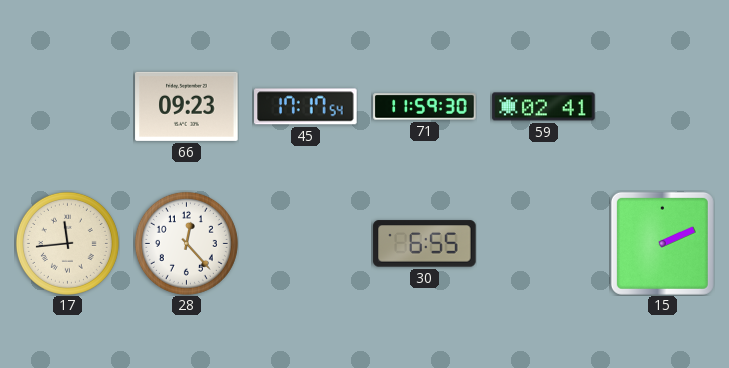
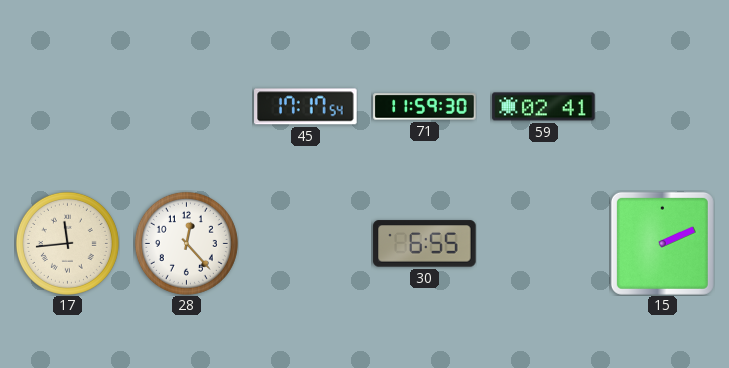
66: 09:23 -> none
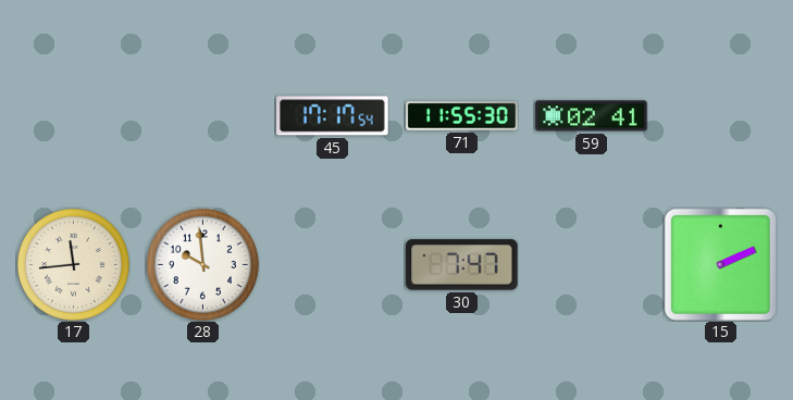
71: 11:59 -> 11:55
28: 12:23 -> 9:59
30: 6:55 -> 7:47
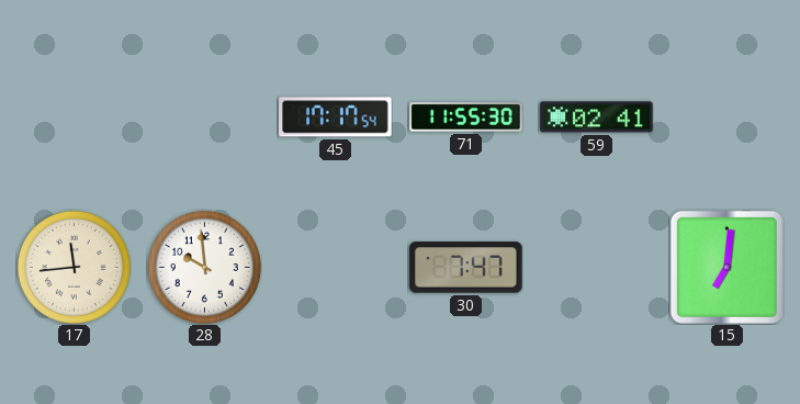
15: 2:11 -> 7:01
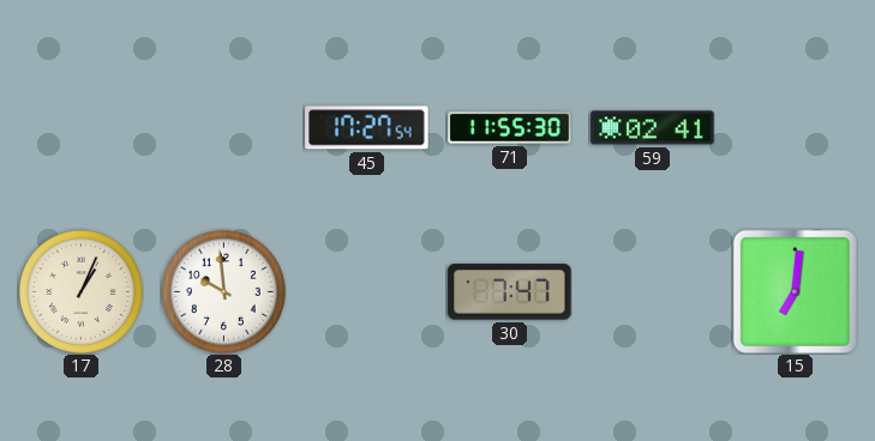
45: 17:17 -> 17:27
17: 11:44 -> 1:04
